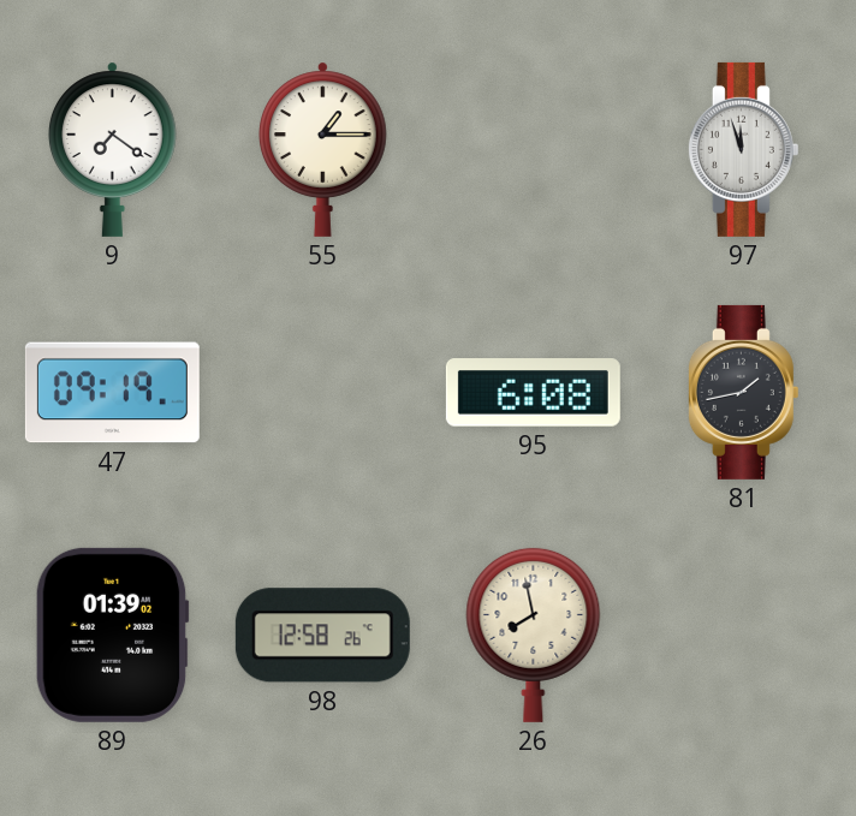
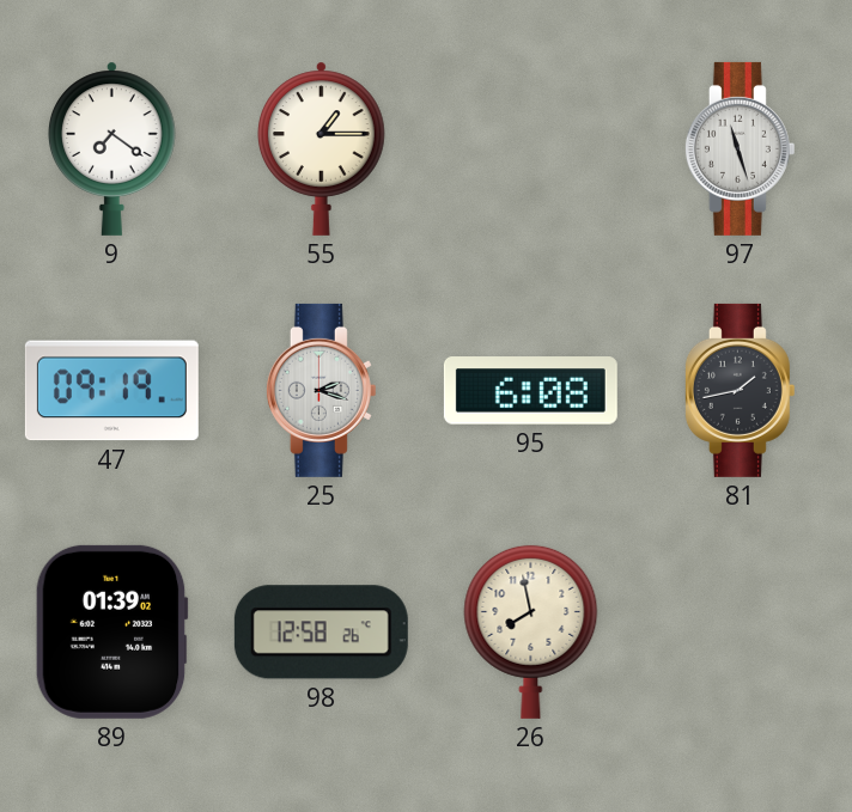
97: 11:57 -> 11:27
25: none -> 2:18
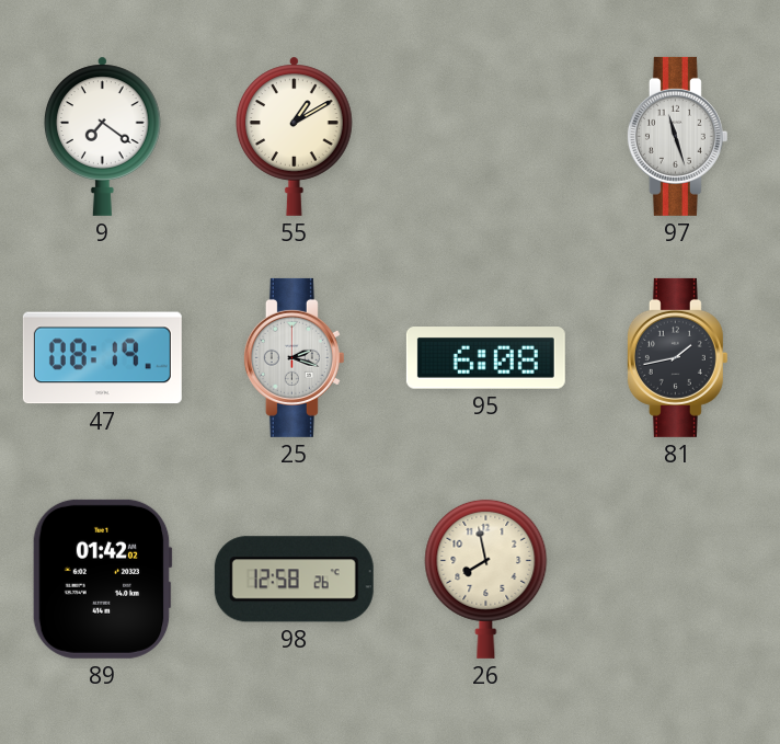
55: 1:15 -> 1:10
47: 09:19 -> 08:19
89: 01:39 -> 01:42
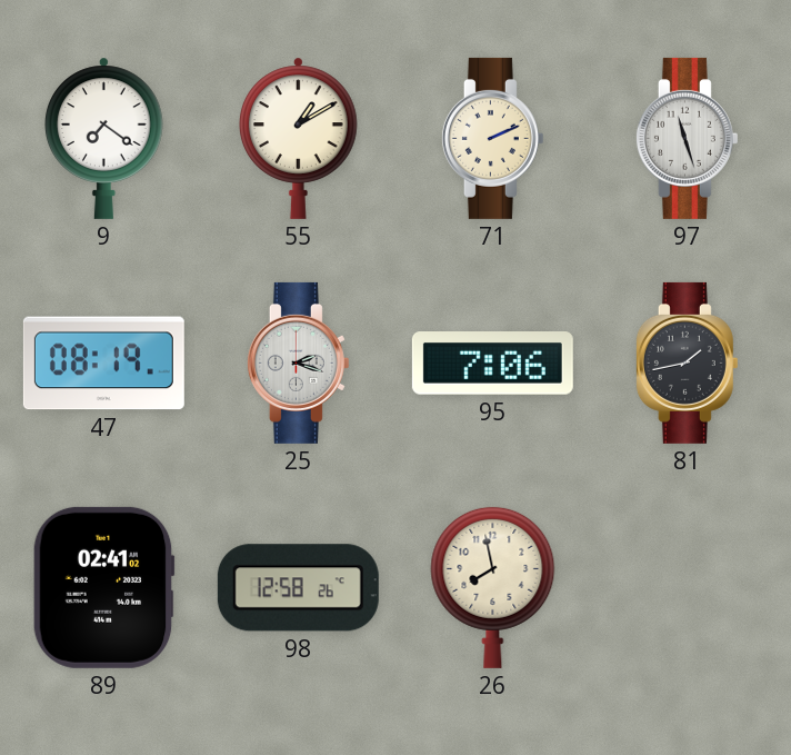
71: none -> 2:11
95: 6:08 -> 7:06
89: 01:42 -> 02:41
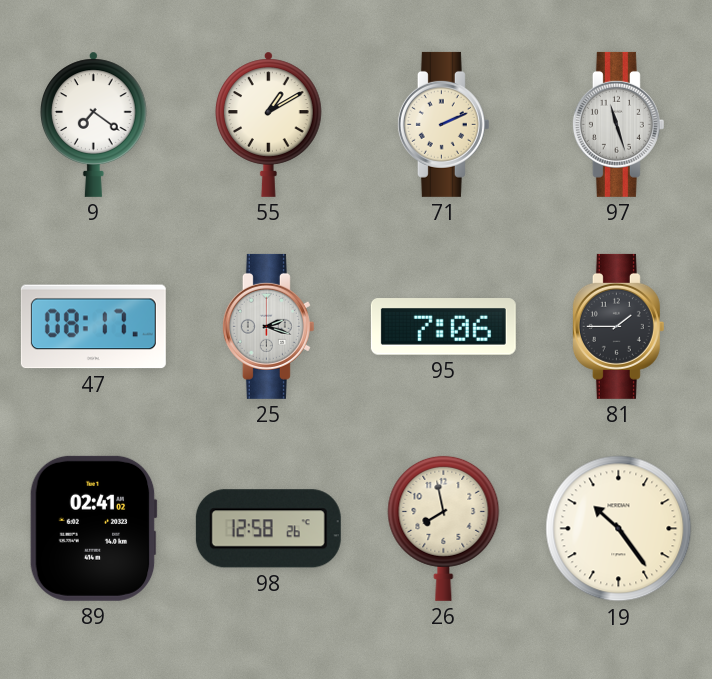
47: 08:19 -> 08:17
81: 1:43 -> 1:45
19: none -> 10:24
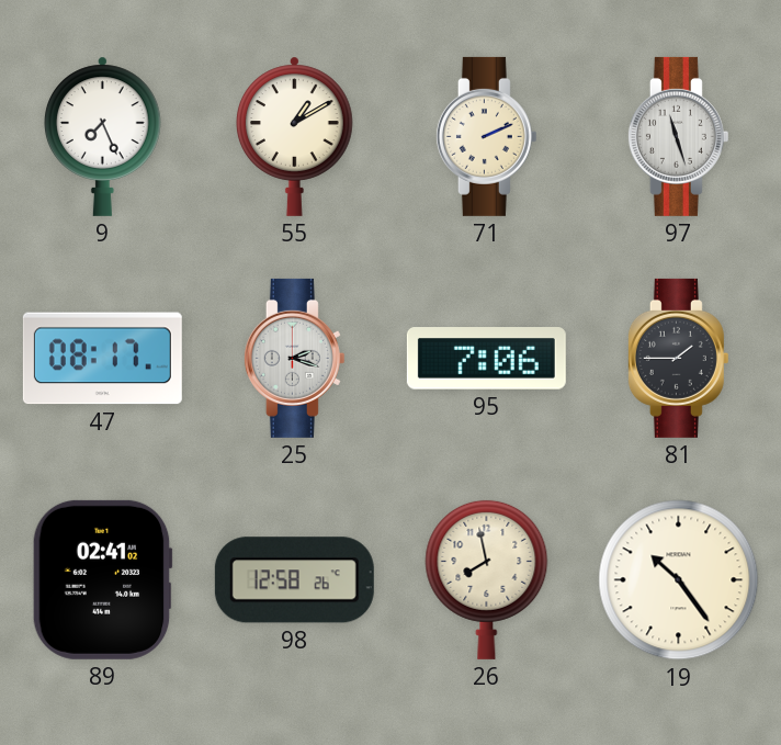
9: 7:21 -> 7:26
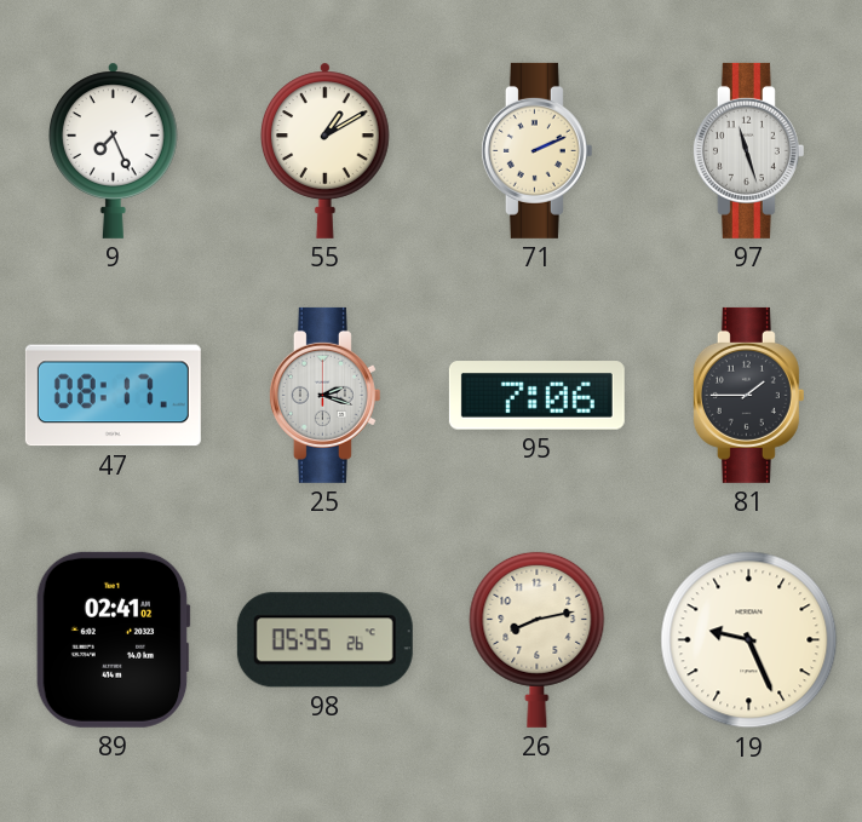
98: 12:58 -> 05:55
26: 7:58 -> 8:13
19: 10:24 -> 9:26
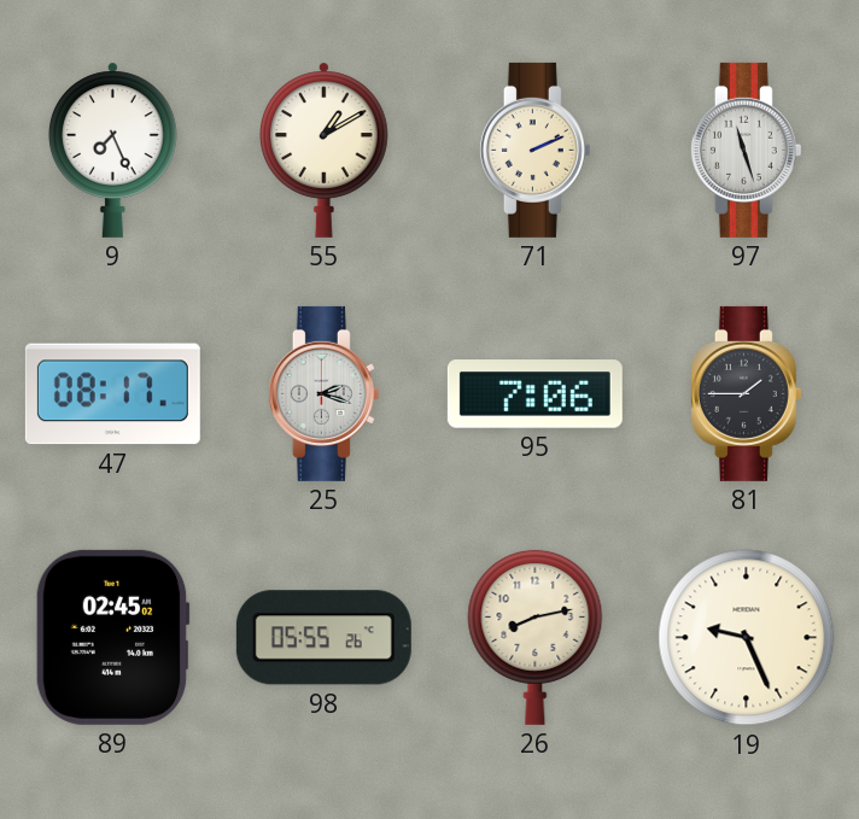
89: 02:41 -> 02:45
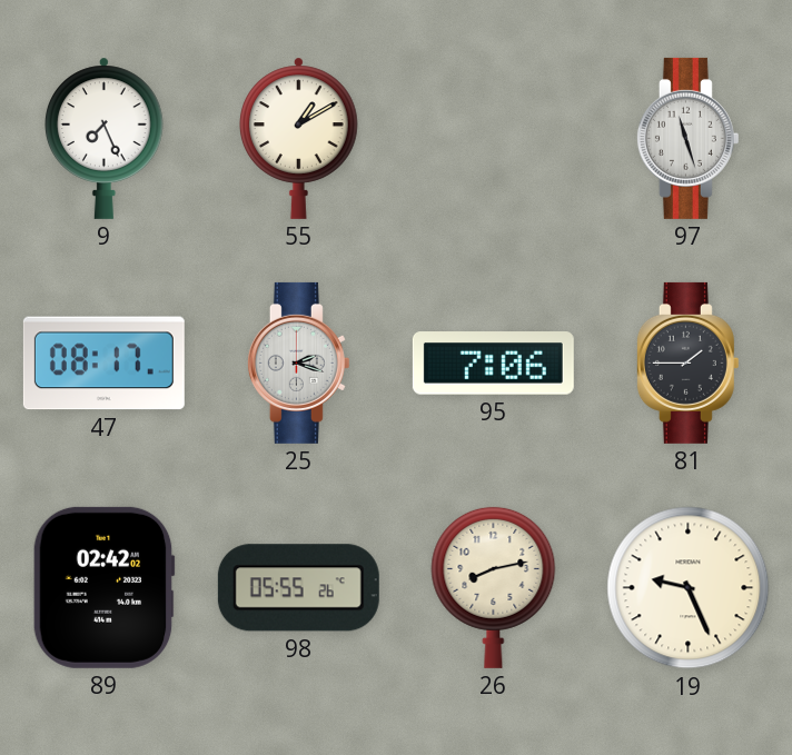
71: 2:11 -> none
89: 02:45 -> 02:42
